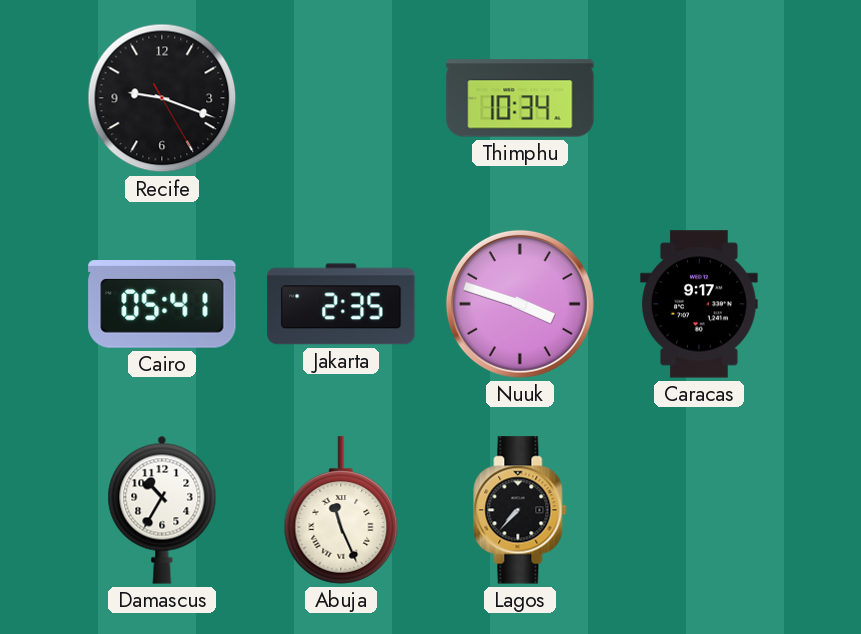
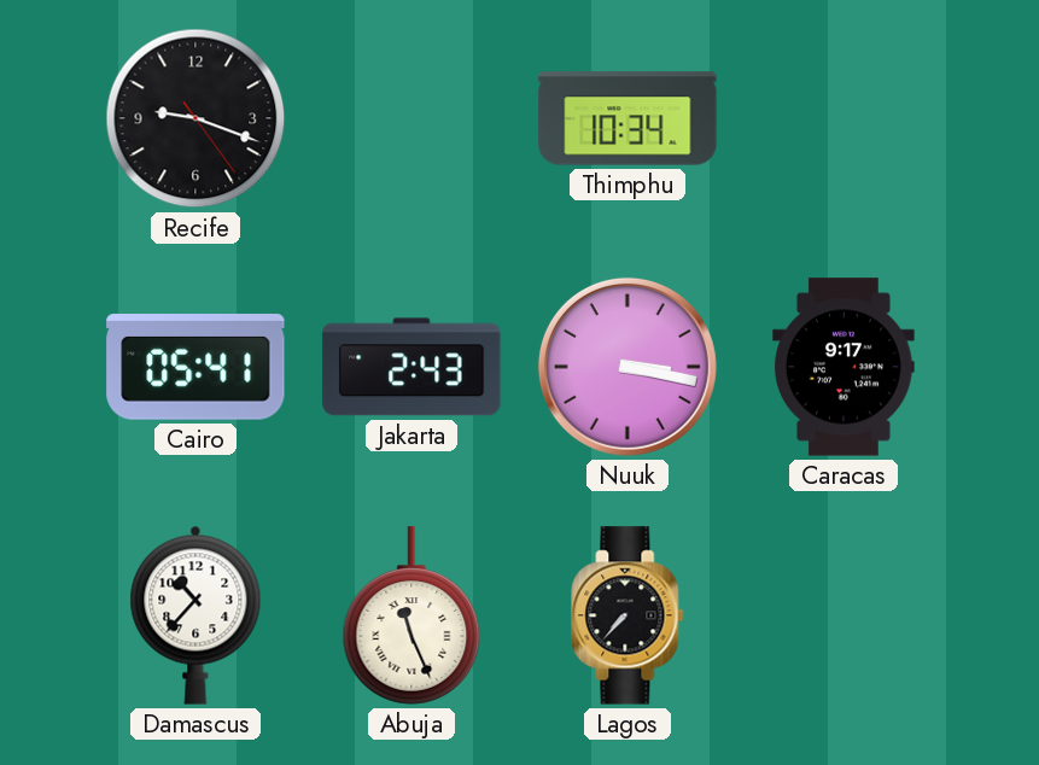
Recife: 9:18:25 -> 9:18:24
Jakarta: 2:35 -> 2:43
Nuuk: 3:48 -> 3:17
Damascus: 10:35 -> 10:37
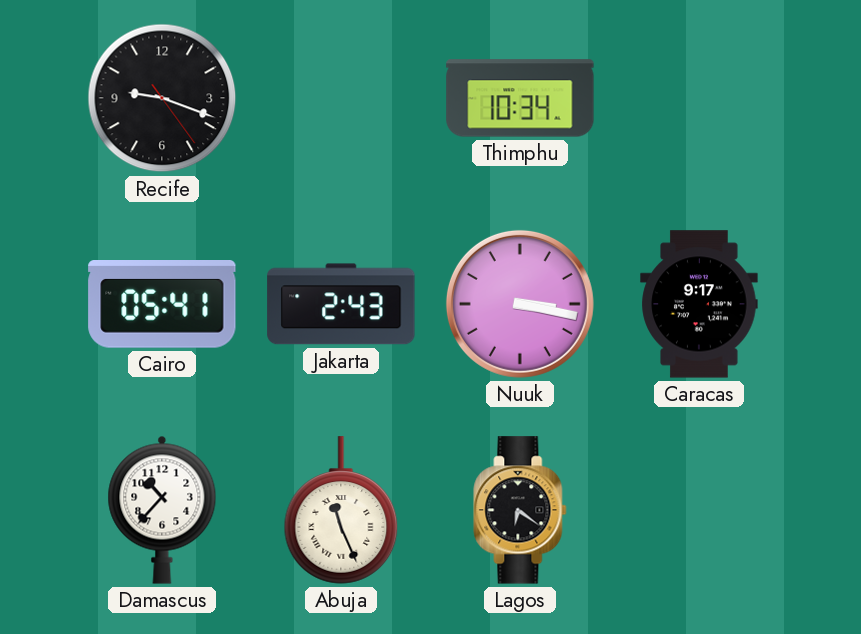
Lagos: 7:37 -> 6:21
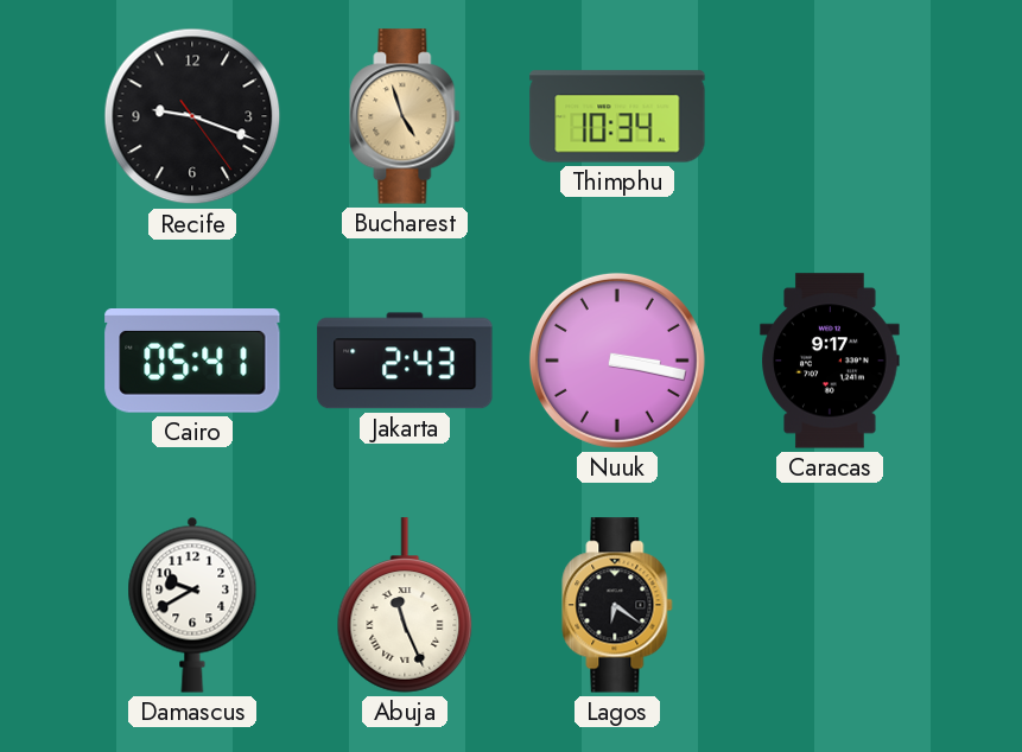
Bucharest: none -> 4:57
Damascus: 10:37 -> 9:40
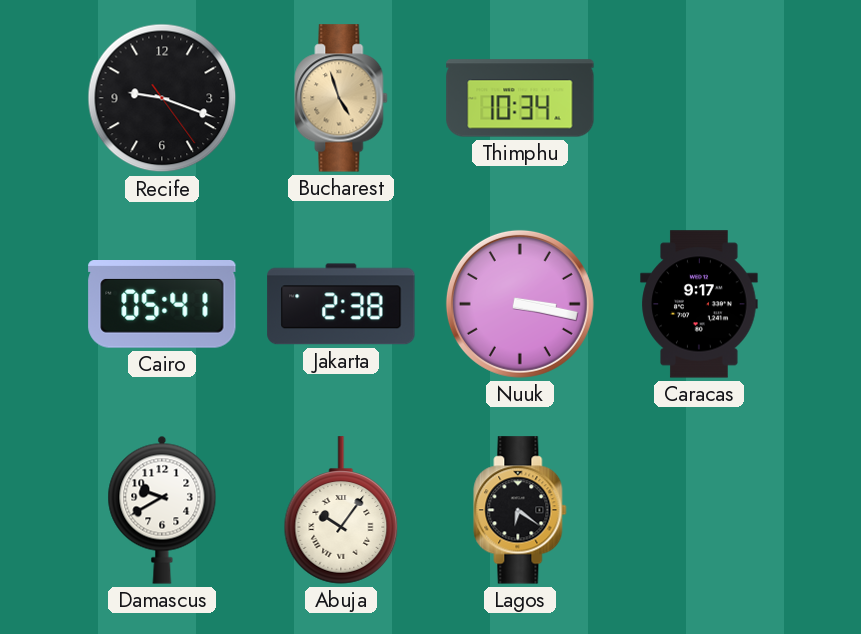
Jakarta: 2:43 -> 2:38
Abuja: 11:26 -> 10:06
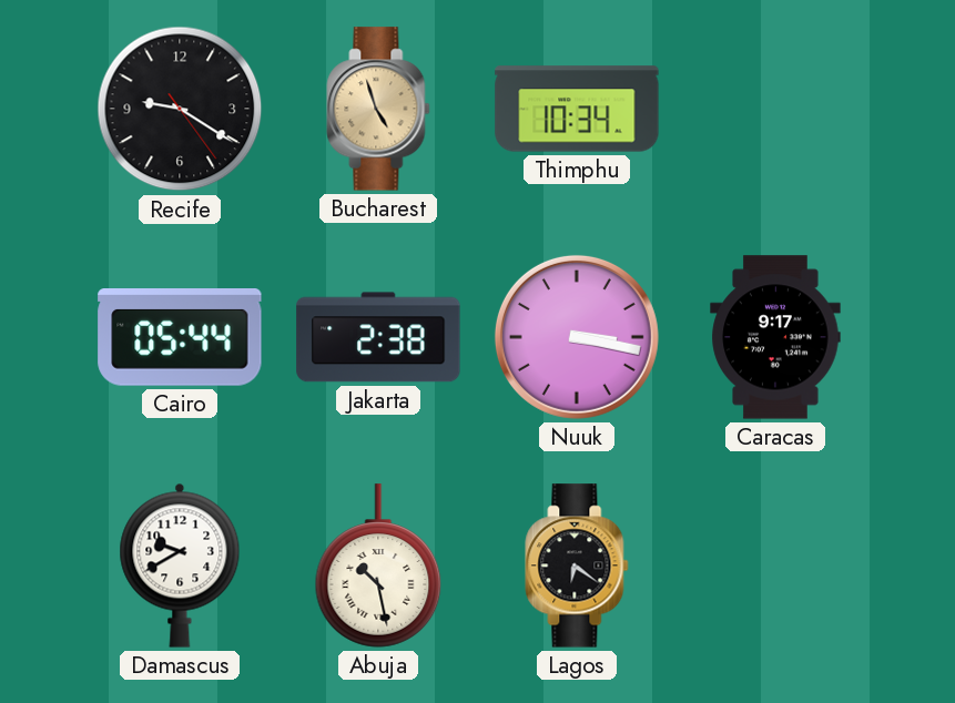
Recife: 9:18 -> 9:20
Cairo: 05:41 -> 05:44
Abuja: 10:06 -> 10:28
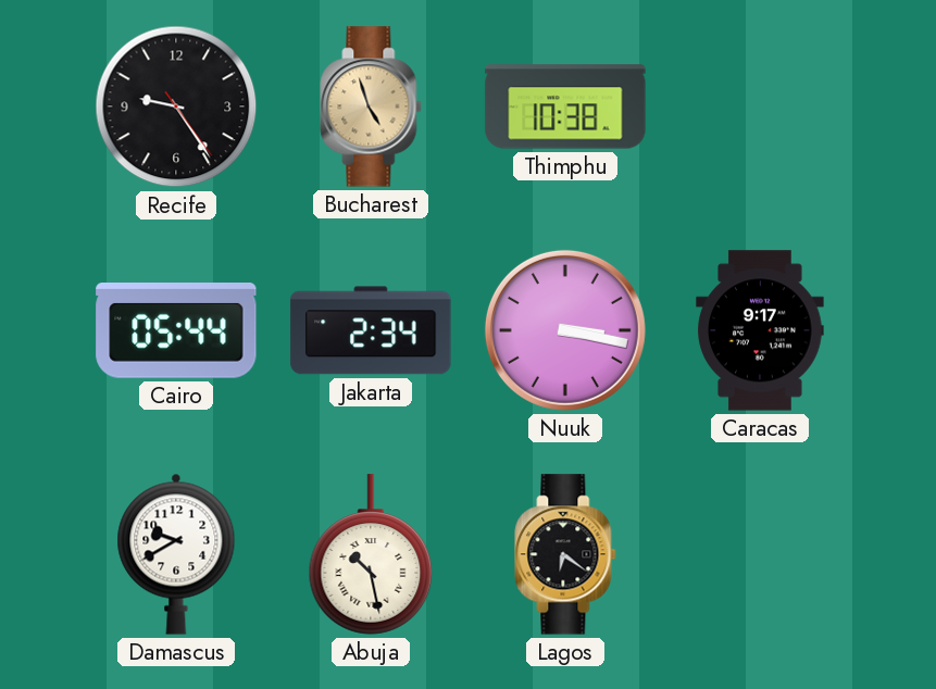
Recife: 9:20 -> 9:24
Thimphu: 10:34 -> 10:38
Jakarta: 2:38 -> 2:34
